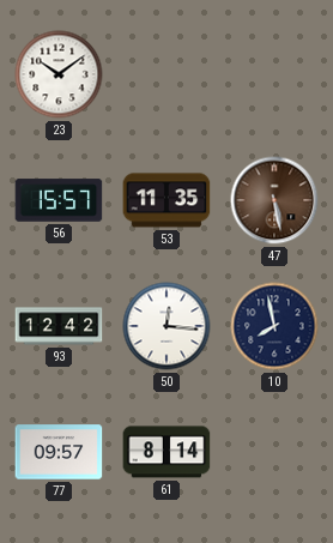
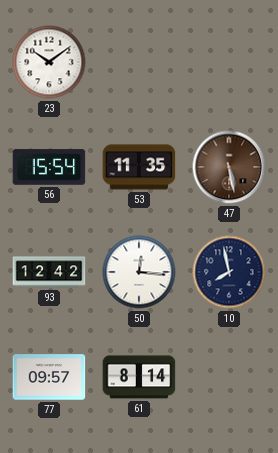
56: 15:57 -> 15:54
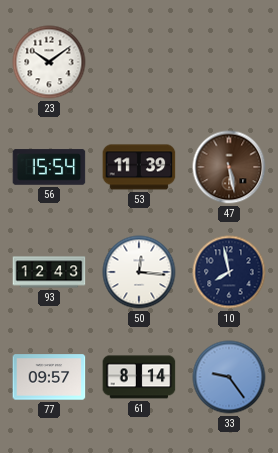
53: 11:35 -> 11:39
93: 12:42 -> 12:43
33: none -> 9:24
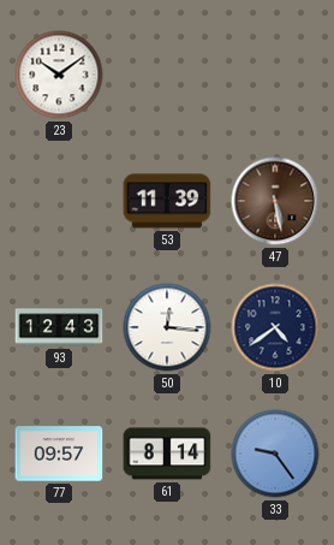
56: 15:54 -> none
10: 7:58 -> 4:39
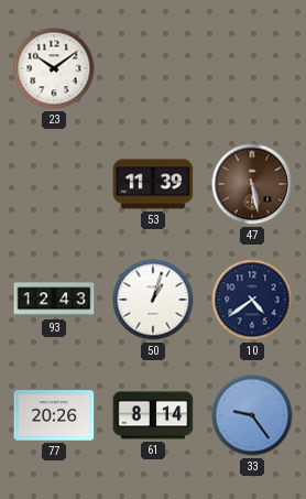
50: 12:16 -> 1:03
77: 09:57 -> 20:26
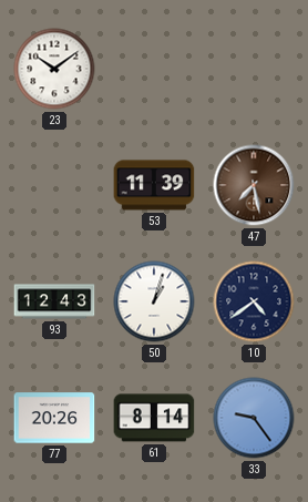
47: 5:28 -> 7:28
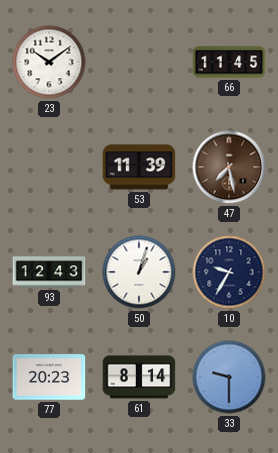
66: none -> 11:45
10: 4:39 -> 9:35
77: 20:26 -> 20:23
33: 9:24 -> 9:30
